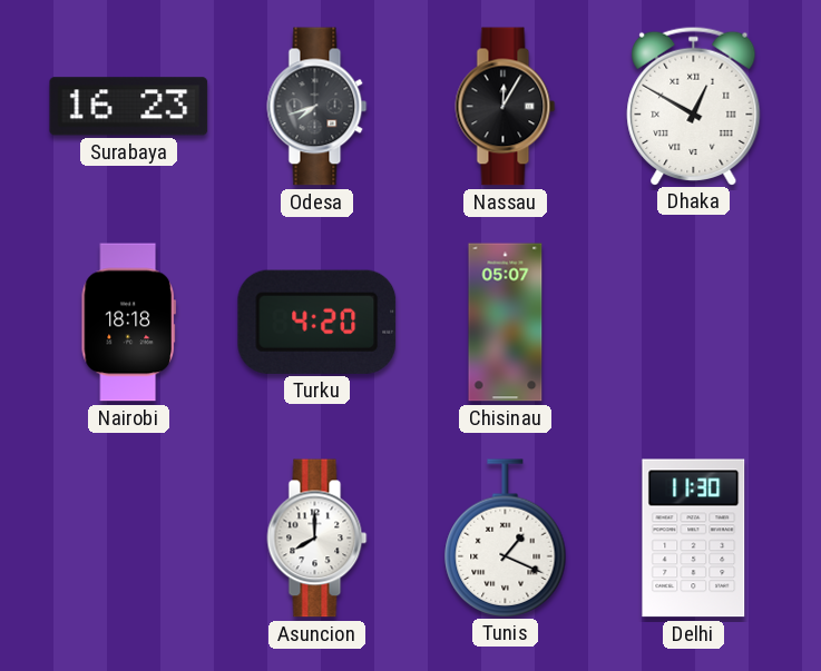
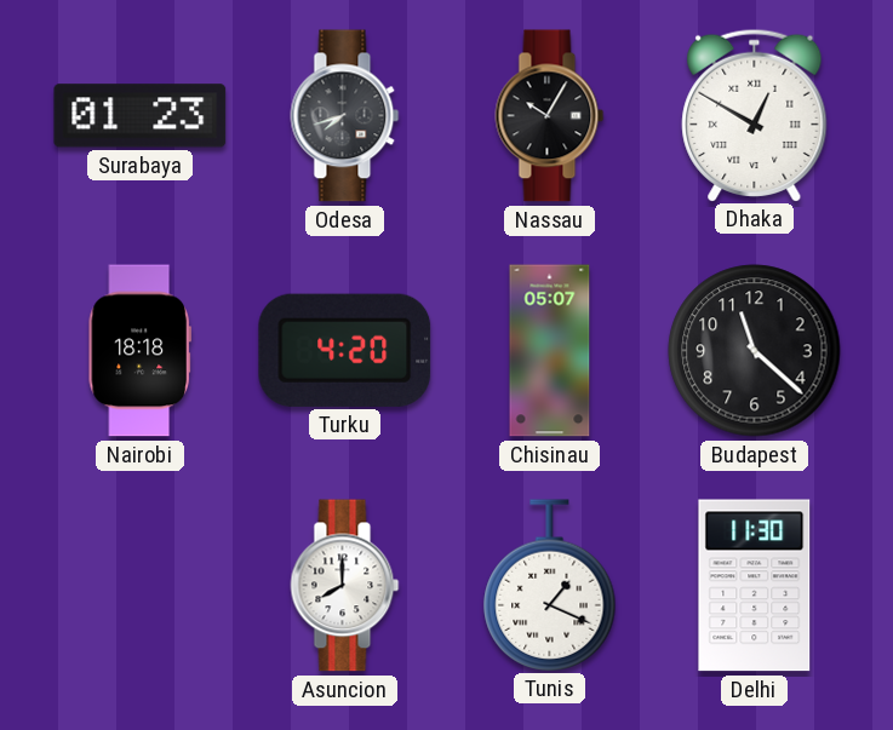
Surabaya: 16:23 -> 01:23
Nassau: 12:05 -> 10:05
Budapest: none -> 11:22
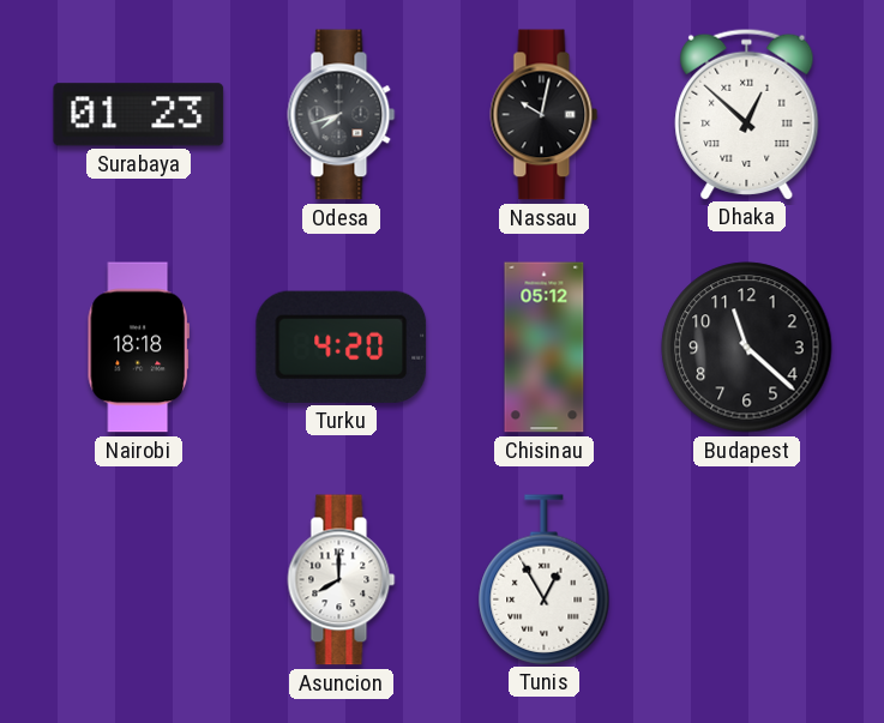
Nassau: 10:05 -> 10:02
Dhaka: 12:50 -> 12:52
Chisinau: 05:07 -> 05:12
Tunis: 1:19 -> 12:55
Delhi: 11:30 -> none
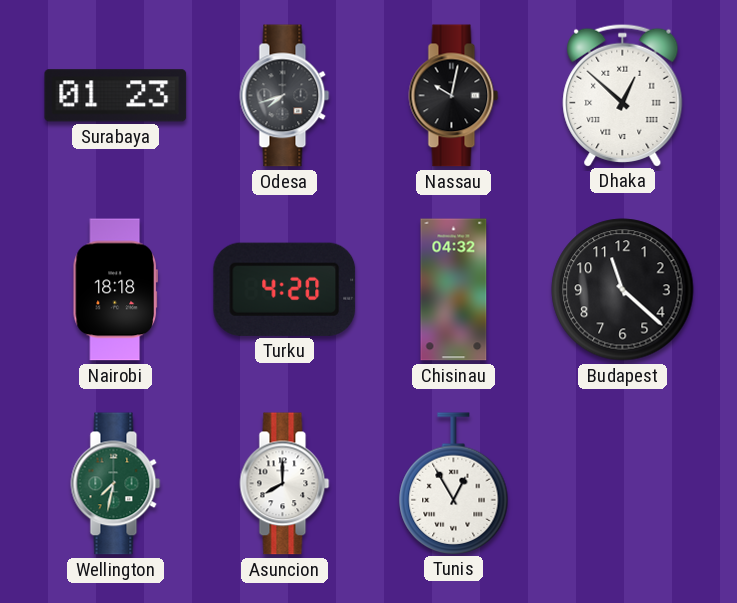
Chisinau: 05:12 -> 04:32
Wellington: none -> 7:32
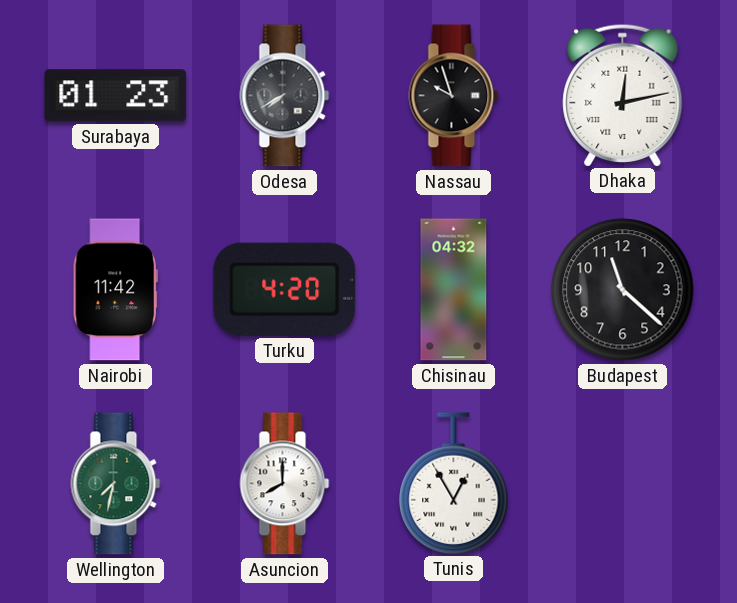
Odesa: 7:42 -> 7:40
Nassau: 10:02 -> 9:57
Dhaka: 12:52 -> 12:13
Nairobi: 18:18 -> 11:42
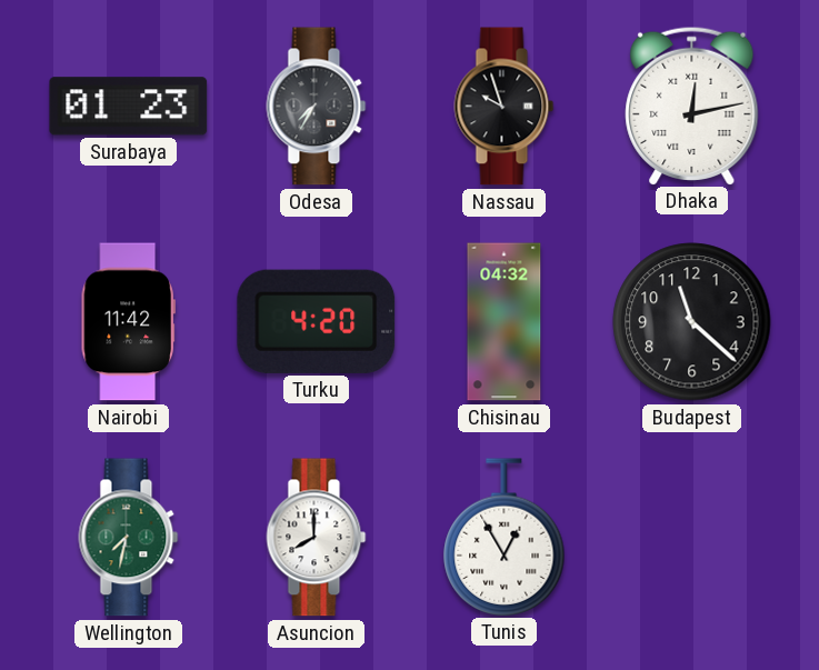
Odesa: 7:40 -> 7:35
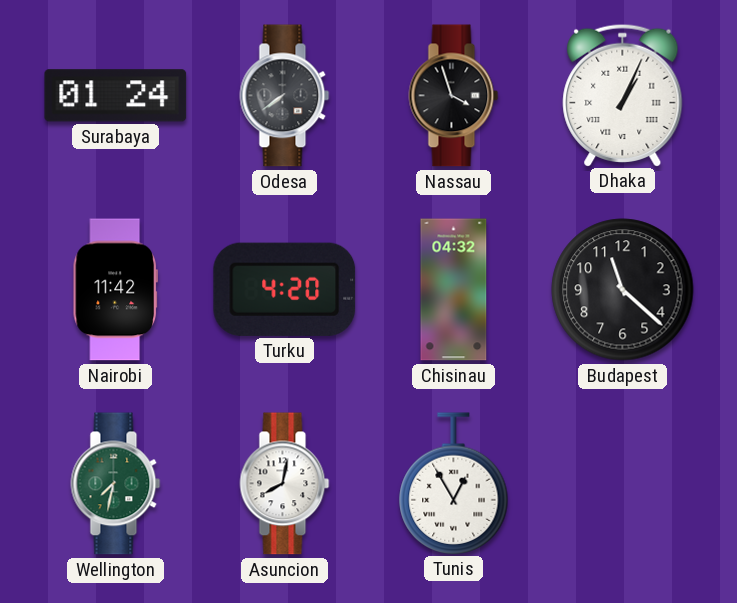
Surabaya: 01:23 -> 01:24
Odesa: 7:35 -> 7:39
Nassau: 9:57 -> 3:57
Dhaka: 12:13 -> 1:04
Asuncion: 8:00 -> 8:02
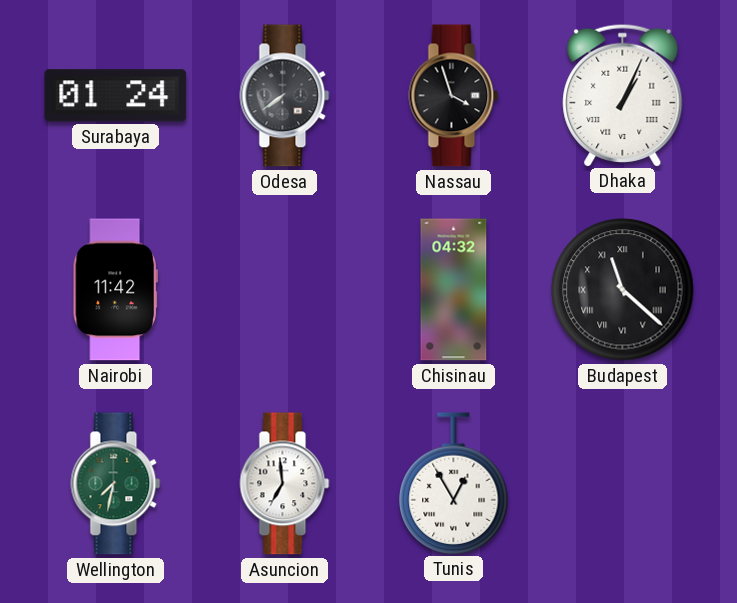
Turku: 4:20 -> none
Budapest numerals: Arabic -> Roman
Asuncion: 8:02 -> 6:59
